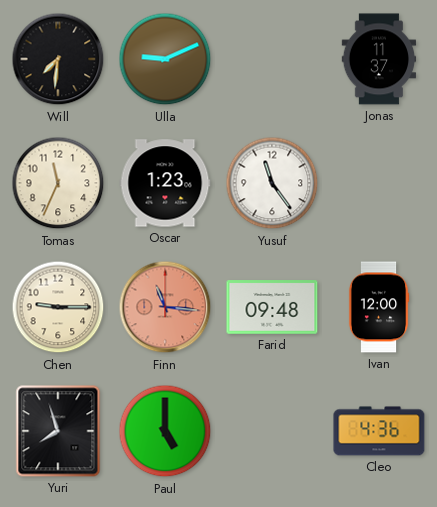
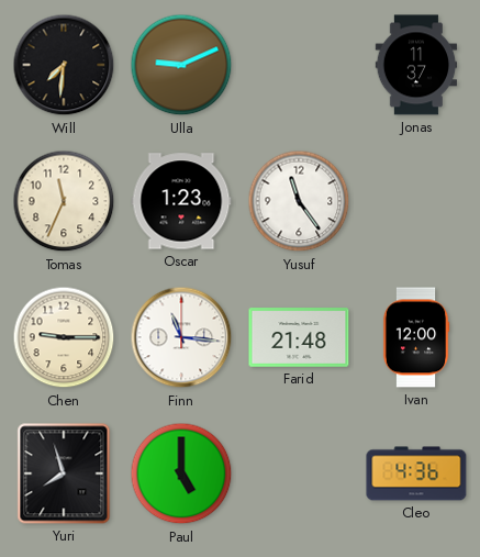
Finn dial: salmon -> white
Farid: 09:48 -> 21:48
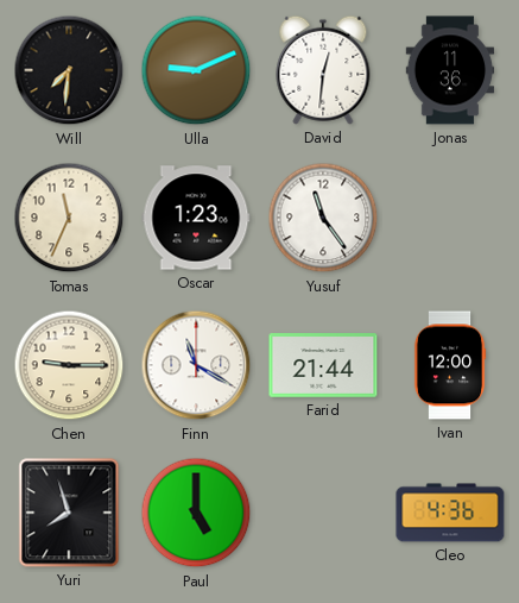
David: none -> 12:31
Jonas: 11:37 -> 11:36
Finn: 11:16 -> 11:20
Farid: 21:48 -> 21:44
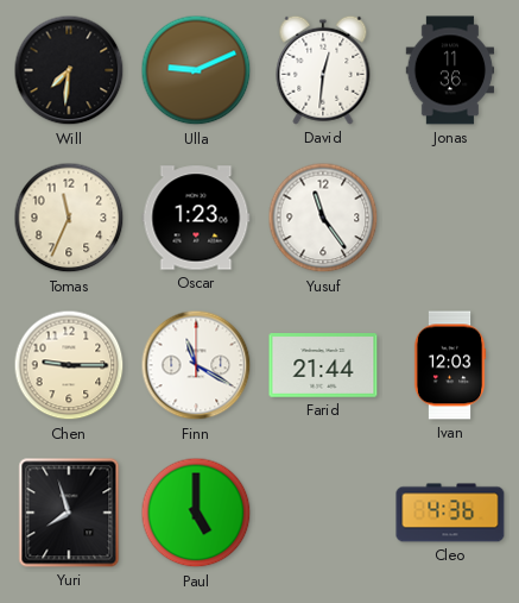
Ivan: 12:00 -> 12:03
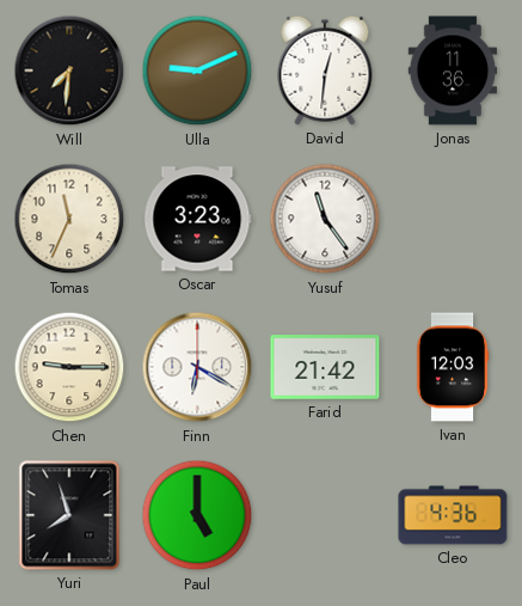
Oscar: 1:23 -> 3:23
Finn: 11:20 -> 6:20
Farid: 21:44 -> 21:42
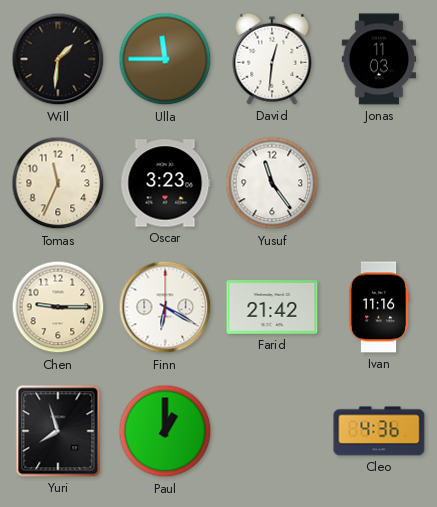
Will: 7:31 -> 1:31
Ulla: 9:11 -> 11:45
Jonas: 11:36 -> 11:03
Ivan: 12:03 -> 11:16
Paul: 5:00 -> 1:00
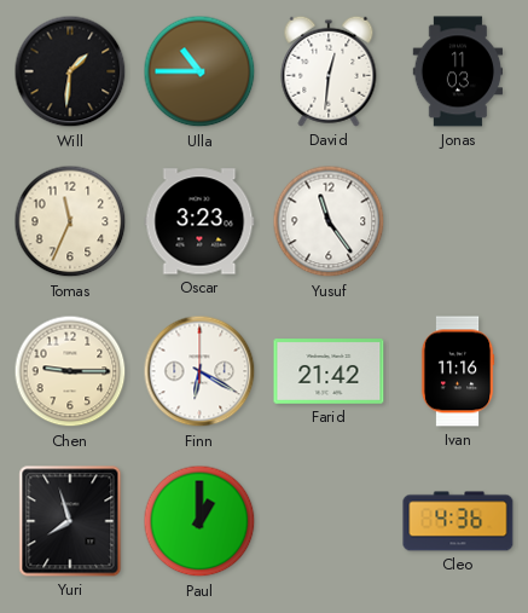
Ulla: 11:45 -> 10:45
